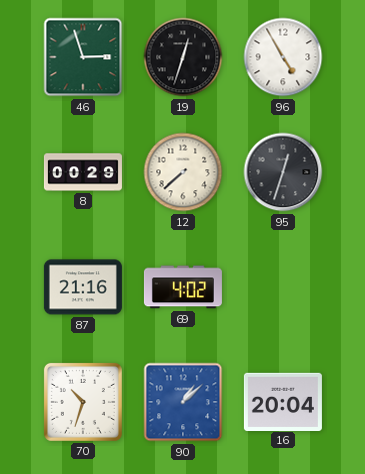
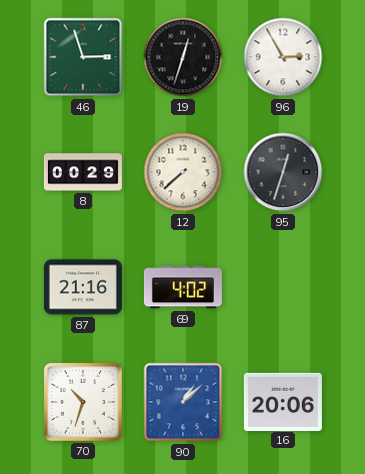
96: 4:55 -> 2:55
16: 20:04 -> 20:06
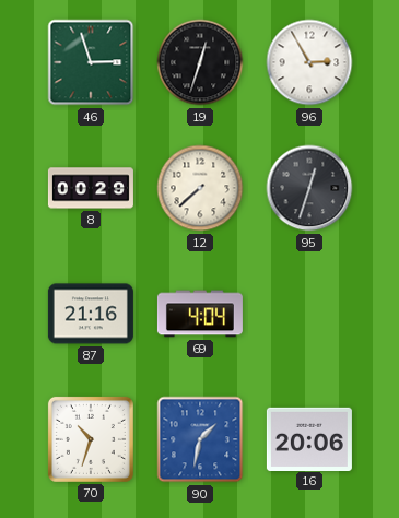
69: 4:02 -> 4:04
90: 1:08 -> 1:32
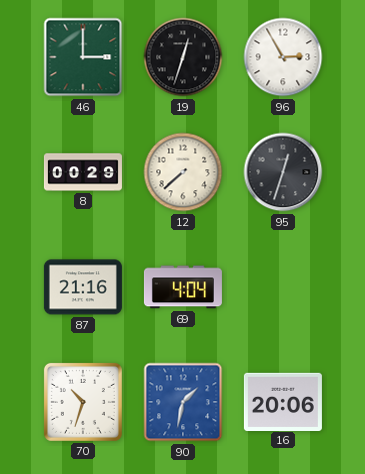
46: 2:57 -> 3:00
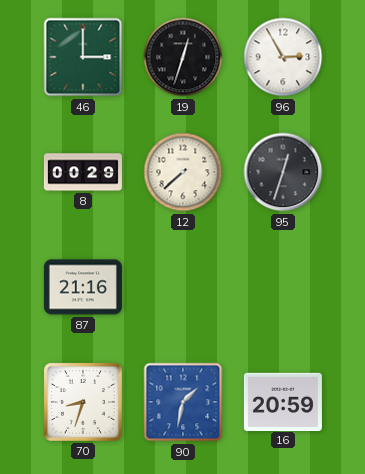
69: 4:04 -> none
70: 10:33 -> 8:33
16: 20:06 -> 20:59
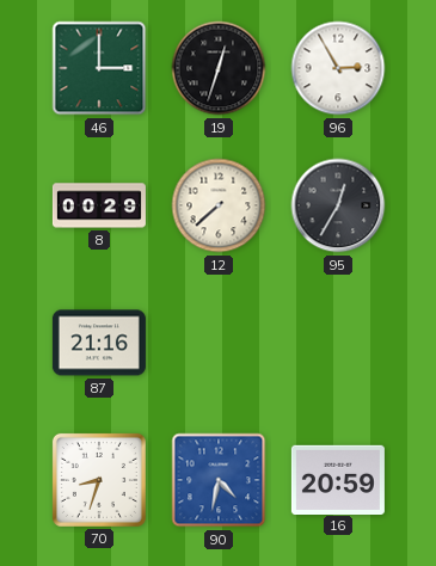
95: 12:33 -> 12:35
90: 1:32 -> 4:32
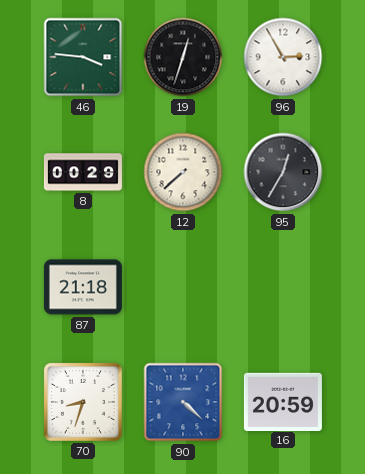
46: 3:00 -> 3:46
87: 21:16 -> 21:18
90: 4:32 -> 4:22
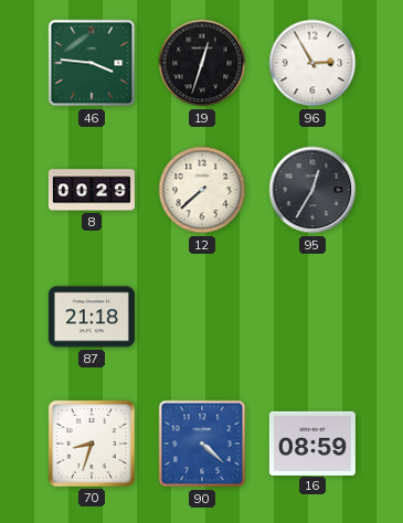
16: 20:59 -> 08:59
